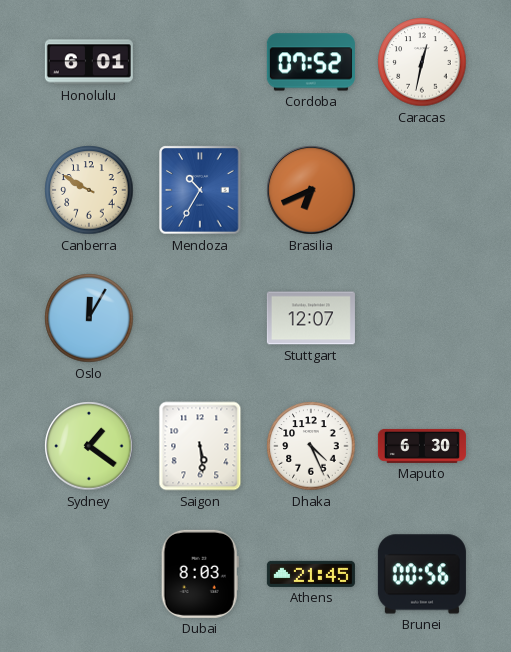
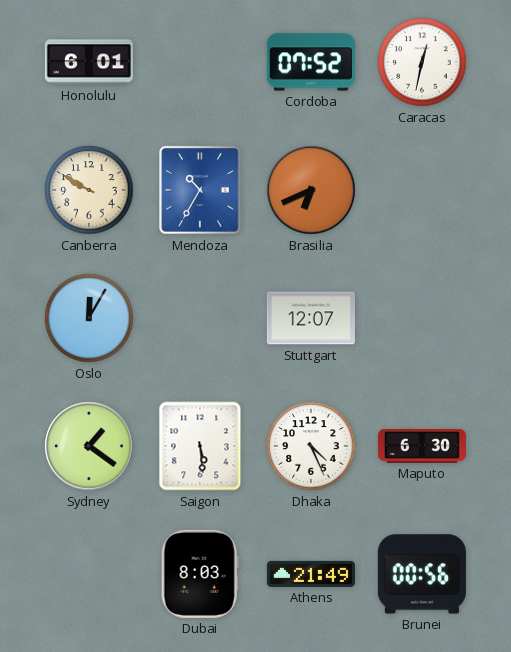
Athens: 21:45 -> 21:49
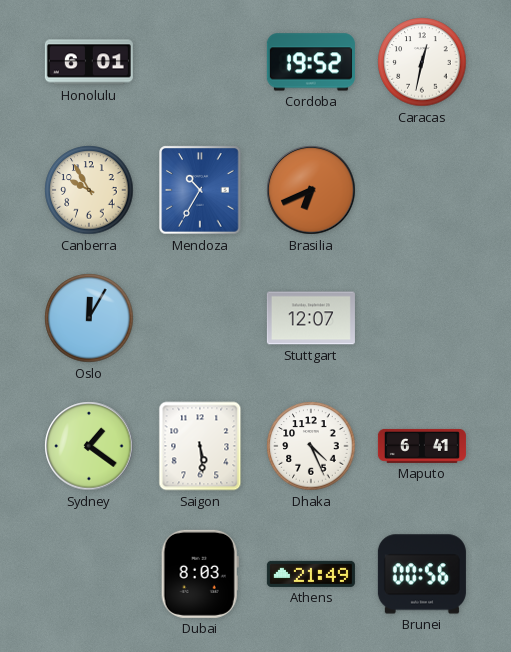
Cordoba: 07:52 -> 19:52
Canberra: 9:50 -> 9:55
Maputo: 6:30 -> 6:41
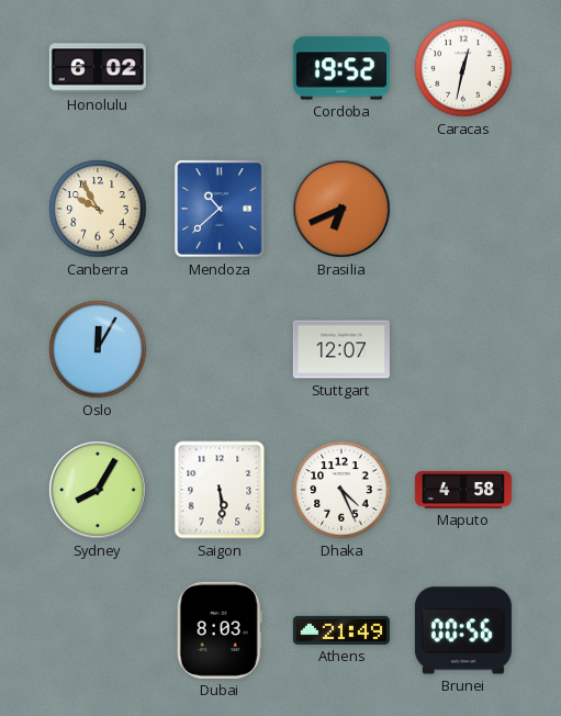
Honolulu: 6:01 -> 6:02
Mendoza: 10:35 -> 10:38
Sydney: 1:21 -> 8:05
Maputo: 6:41 -> 4:58
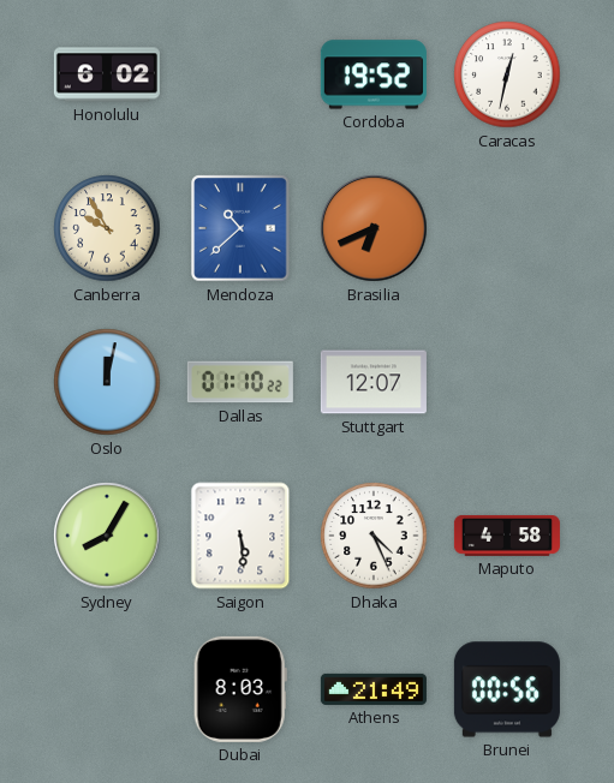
Oslo: 12:05 -> 12:02
Dallas: none -> 01:10
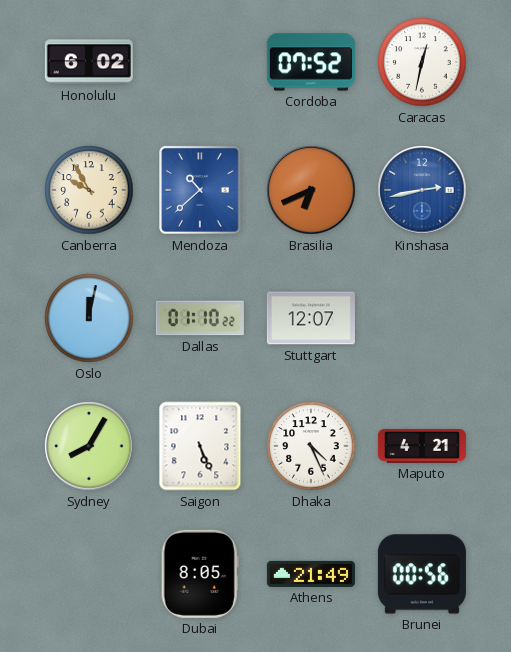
Cordoba: 19:52 -> 07:52
Kinshasa: none -> 2:43
Saigon: 5:29 -> 5:26
Maputo: 4:58 -> 4:21
Dubai: 8:03 -> 8:05
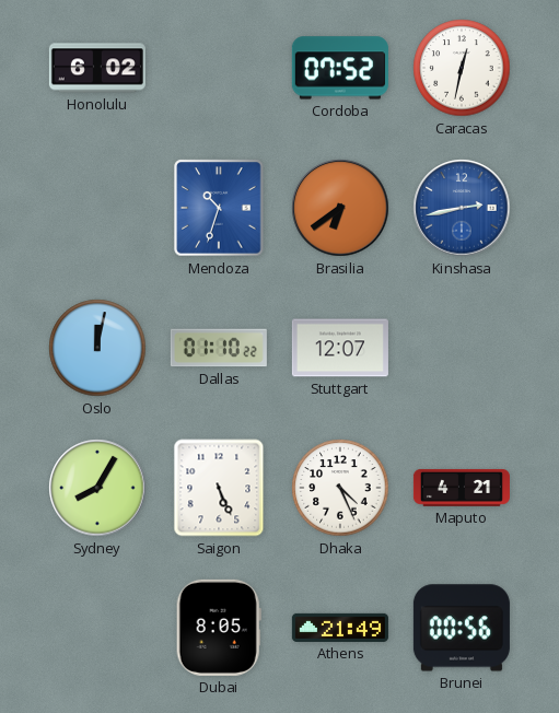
Canberra: 9:55 -> none
Mendoza: 10:38 -> 10:33
Brasilia: 6:41 -> 6:39
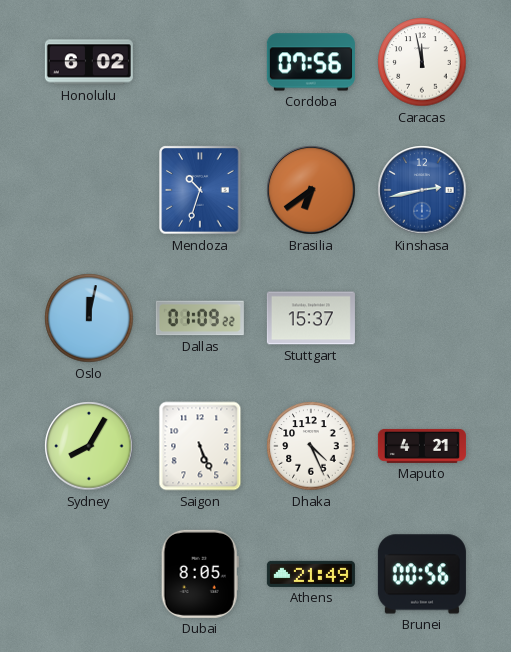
Cordoba: 07:52 -> 07:56
Caracas: 12:32 -> 11:58
Dallas: 01:10 -> 01:09
Stuttgart: 12:07 -> 15:37
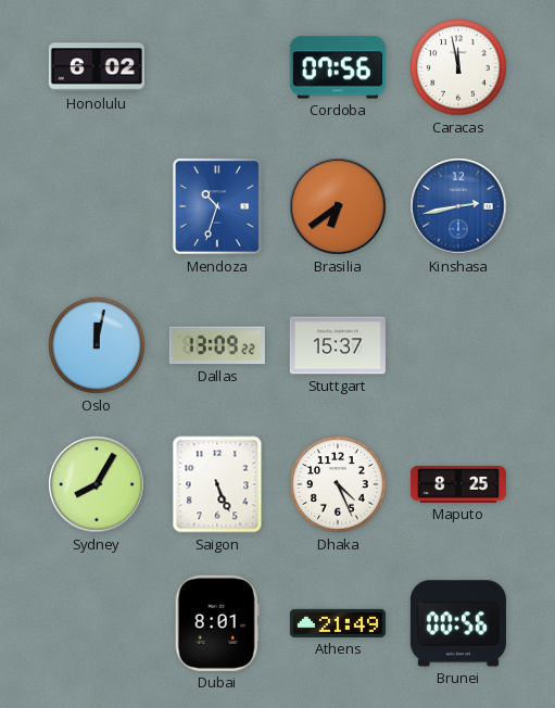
Dallas: 01:09 -> 13:09
Maputo: 4:21 -> 8:25
Dubai: 8:05 -> 8:01
